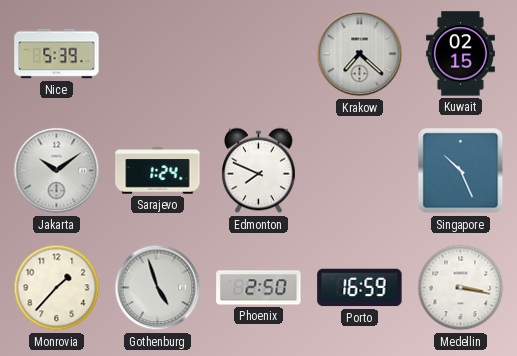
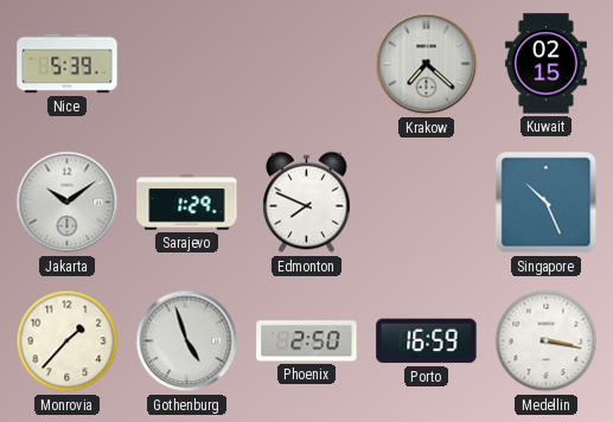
Sarajevo: 1:24 -> 1:29
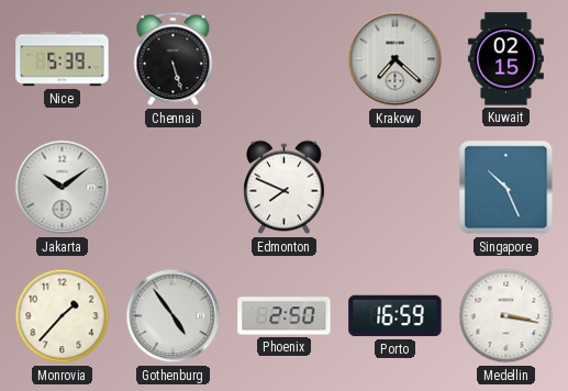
Chennai: none -> 5:27
Sarajevo: 1:29 -> none
Gothenburg: 4:57 -> 4:54
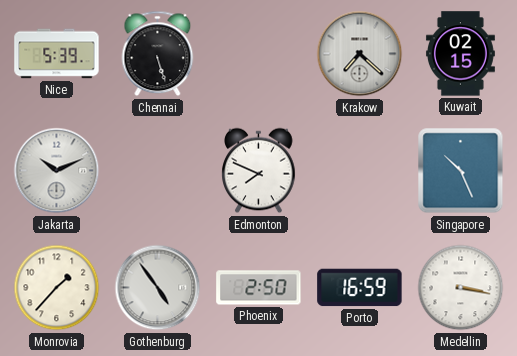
Jakarta: 10:09 -> 10:11
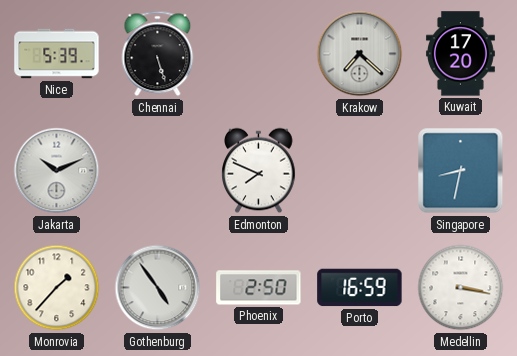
Kuwait: 02:15 -> 17:20
Singapore: 10:26 -> 8:32
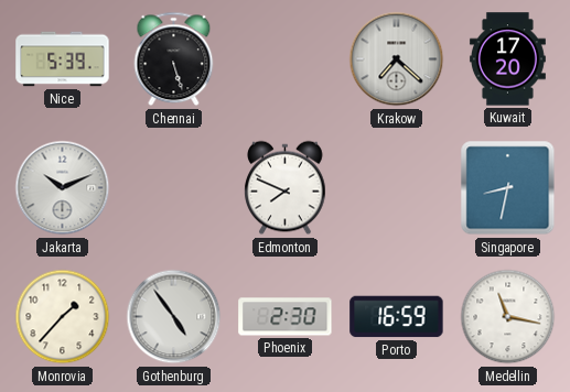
Phoenix: 2:50 -> 2:30
Medellin: 3:17 -> 11:17
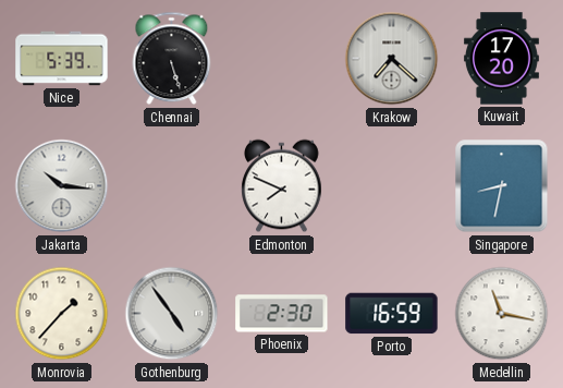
Jakarta: 10:11 -> 10:16
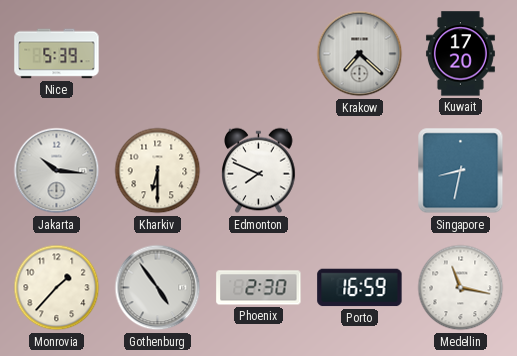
Chennai: 5:27 -> none
Kharkiv: none -> 6:30
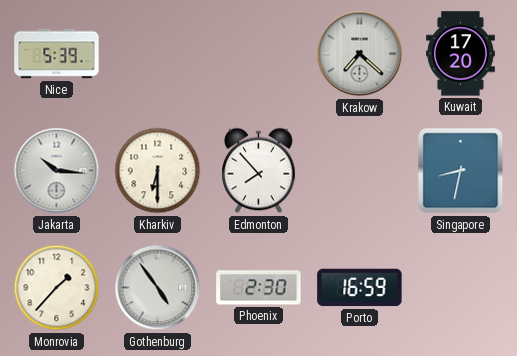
Edmonton: 7:49 -> 7:53
Medellin: 11:17 -> none
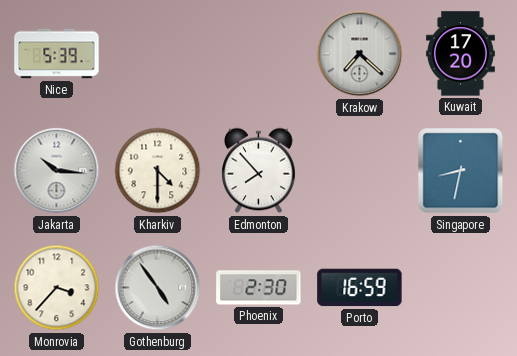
Kharkiv: 6:30 -> 4:30
Monrovia: 1:37 -> 3:37
